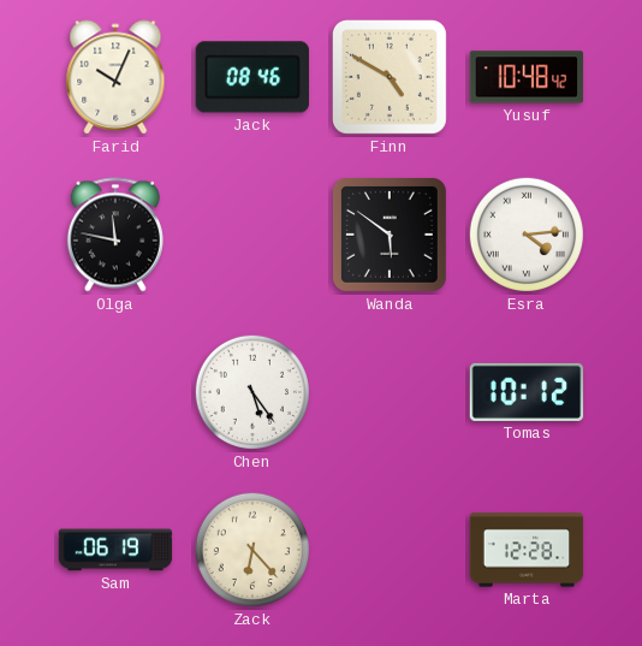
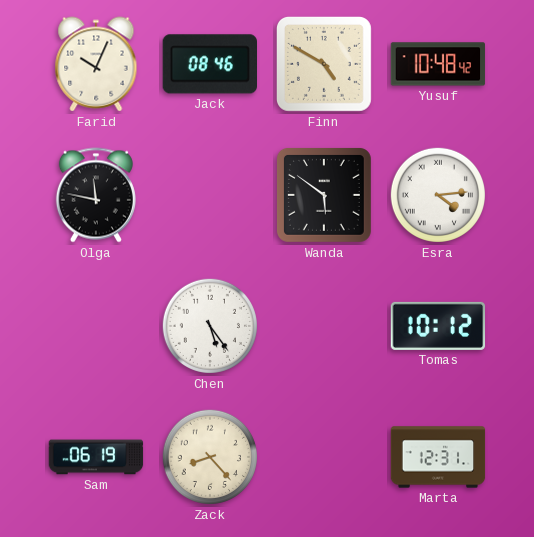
Zack: 6:23 -> 8:23
Marta: 12:28 -> 12:31
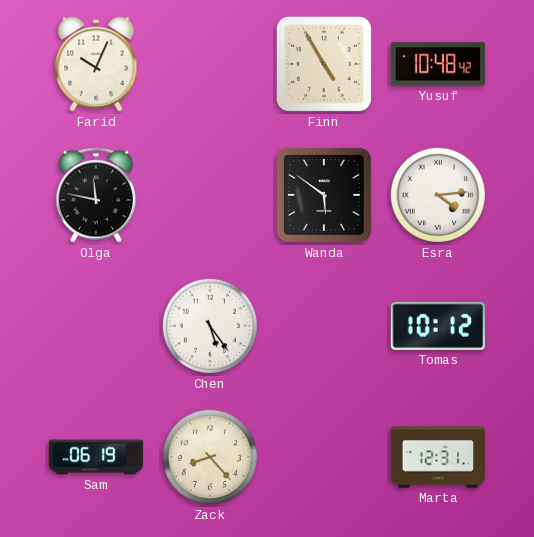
Jack: 08:46 -> none
Finn: 4:50 -> 4:55
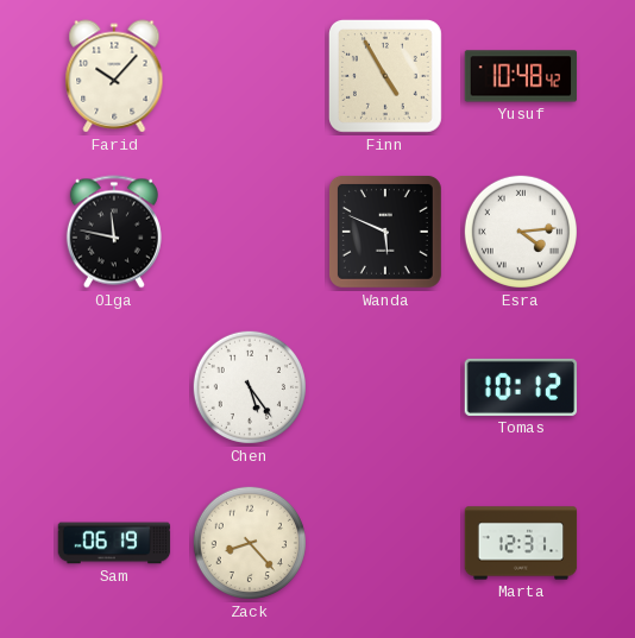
Farid: 10:04 -> 10:07
Wanda: 5:51 -> 5:49
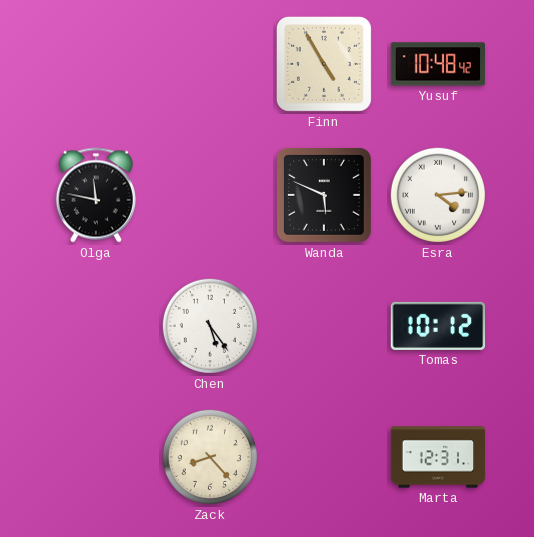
Farid: 10:07 -> none
Sam: 06:19 -> none
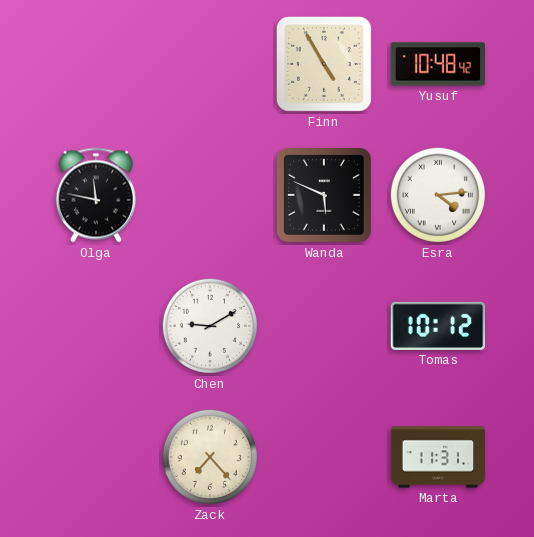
Chen: 5:24 -> 9:10
Zack: 8:23 -> 7:23
Marta: 12:31 -> 11:31
